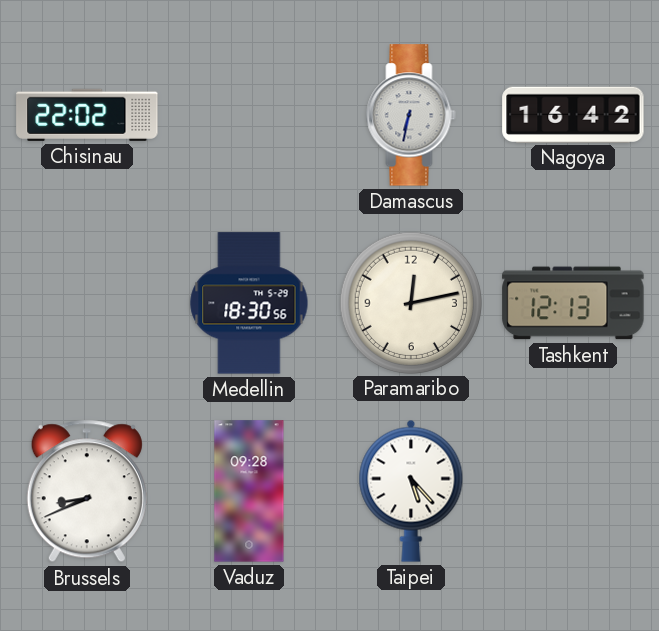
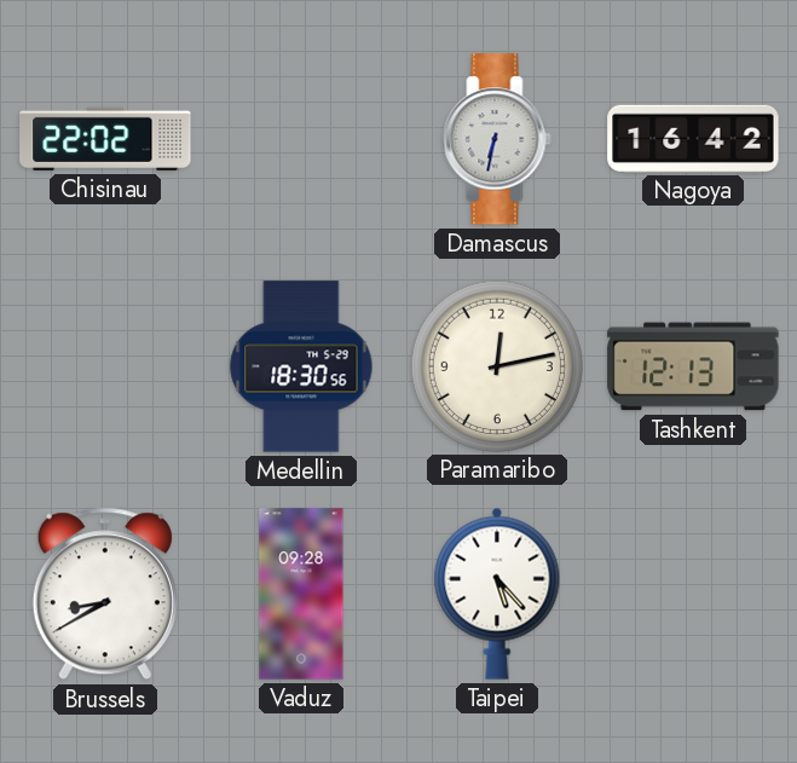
Brussels: 8:41 -> 8:40
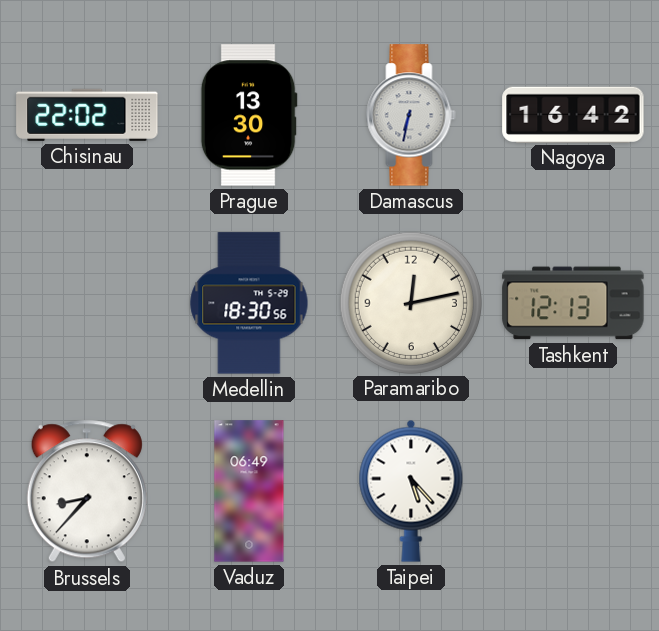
Prague: none -> 13:30
Brussels: 8:40 -> 8:37
Vaduz: 09:28 -> 06:49
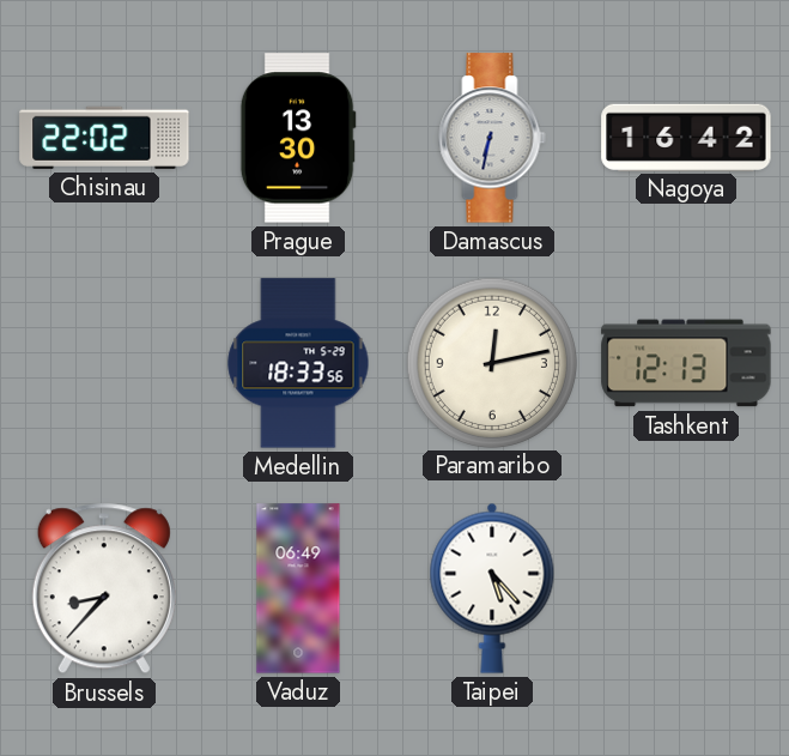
Medellin: 18:30 -> 18:33
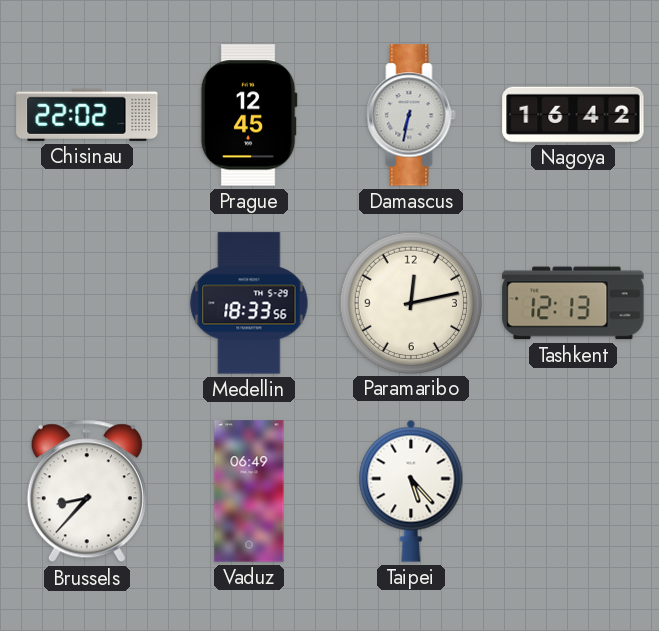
Prague: 13:30 -> 12:45
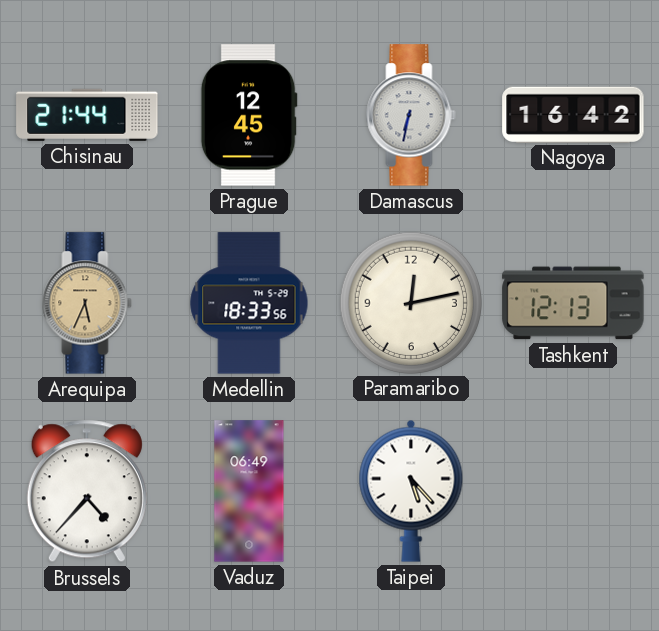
Chisinau: 22:02 -> 21:44
Arequipa: none -> 5:34
Brussels: 8:37 -> 4:37
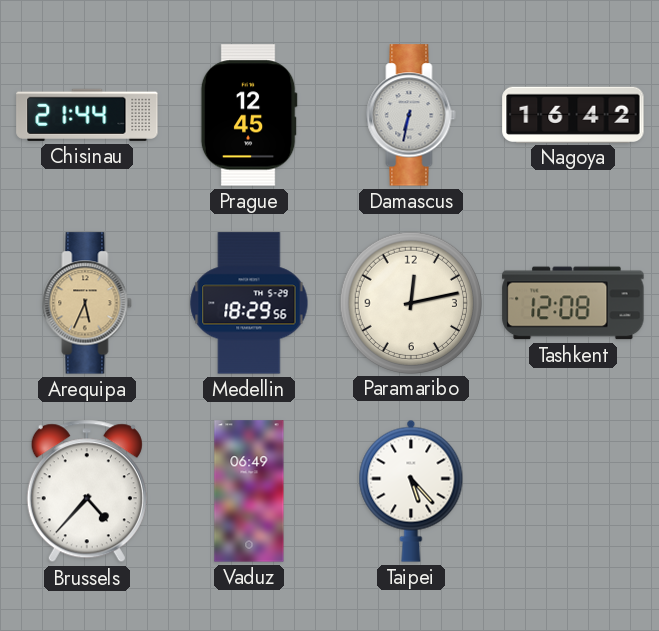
Medellin: 18:33 -> 18:29
Tashkent: 12:13 -> 12:08
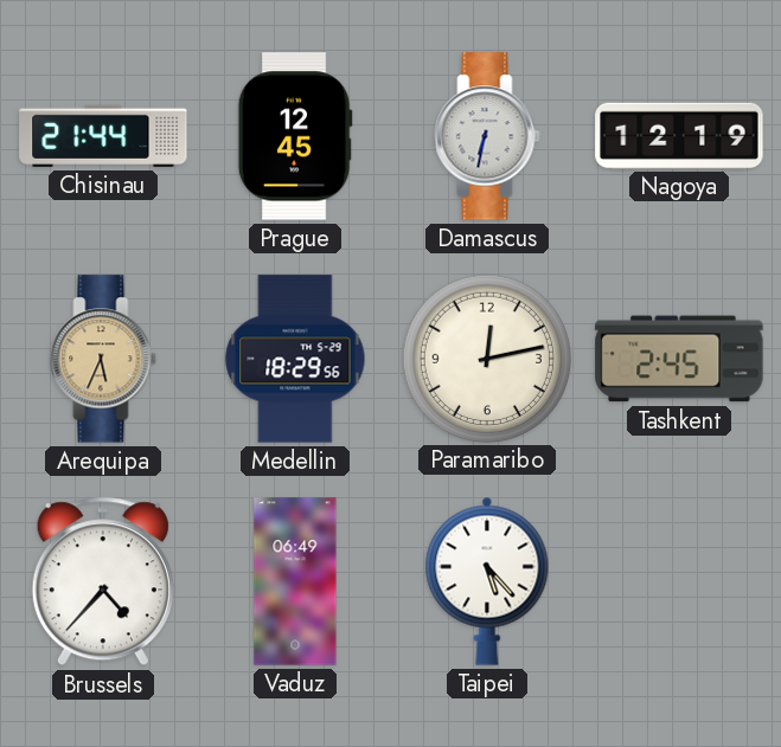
Nagoya: 16:42 -> 12:19
Tashkent: 12:08 -> 2:45
